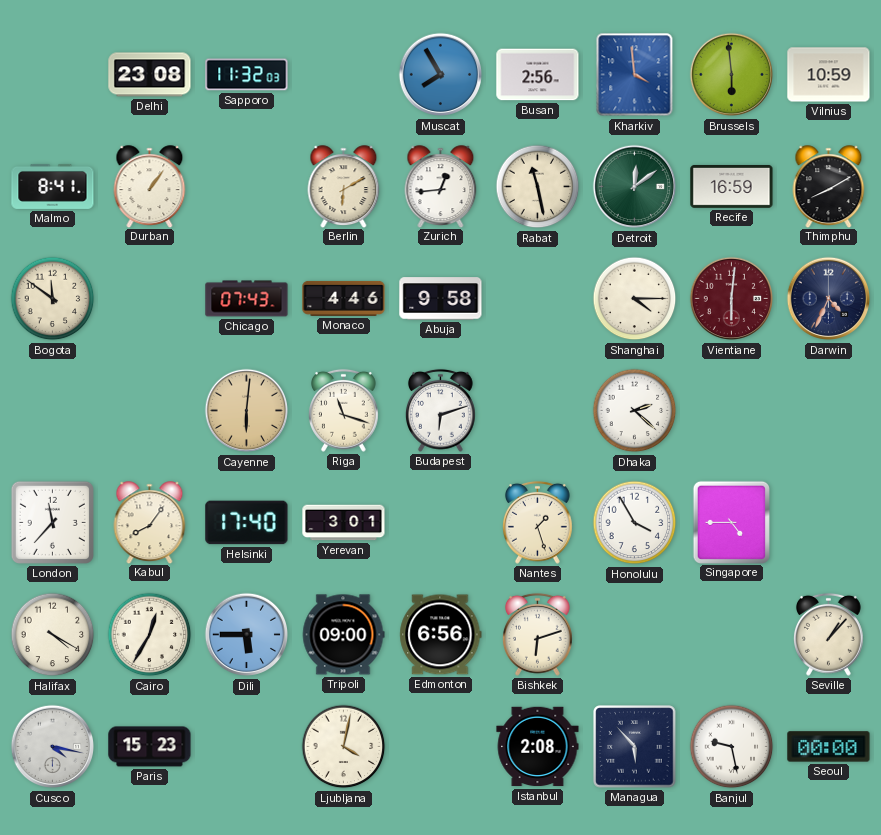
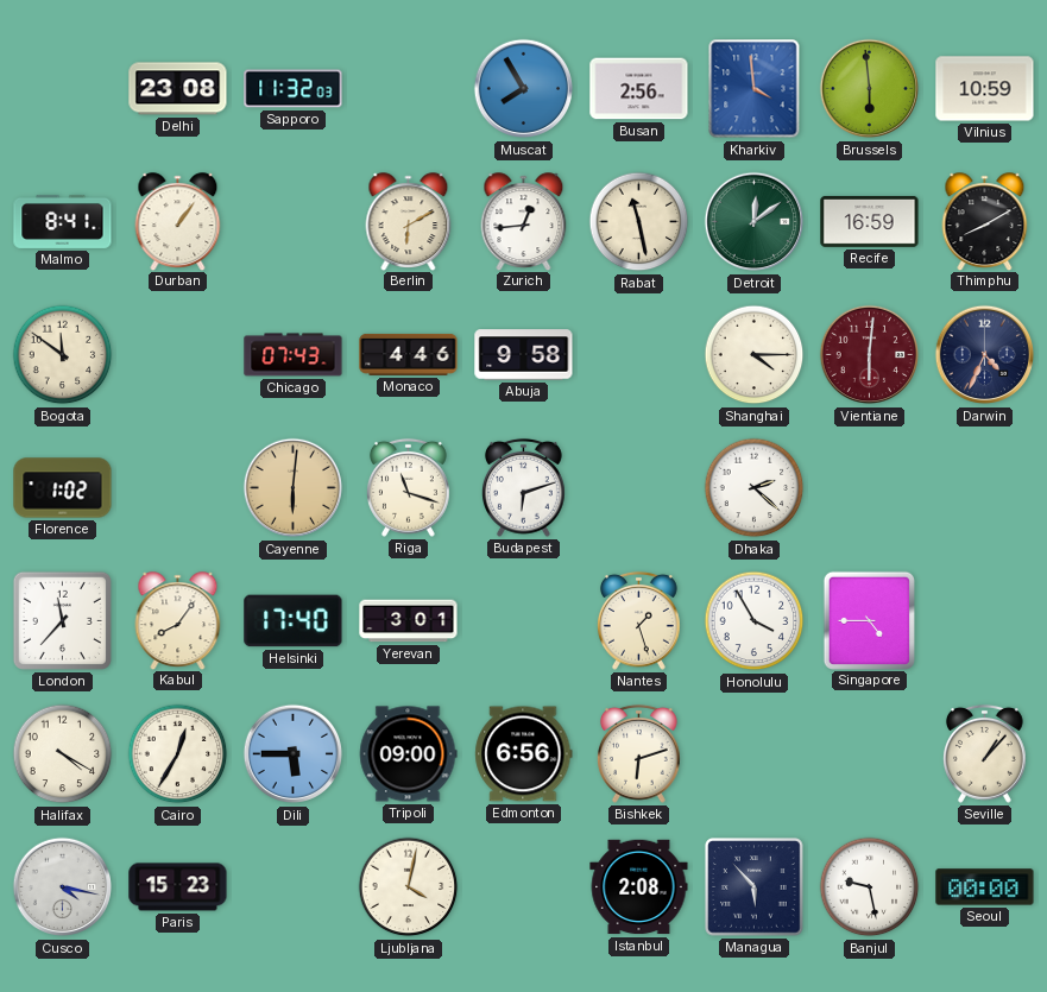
Florence: none -> 1:02
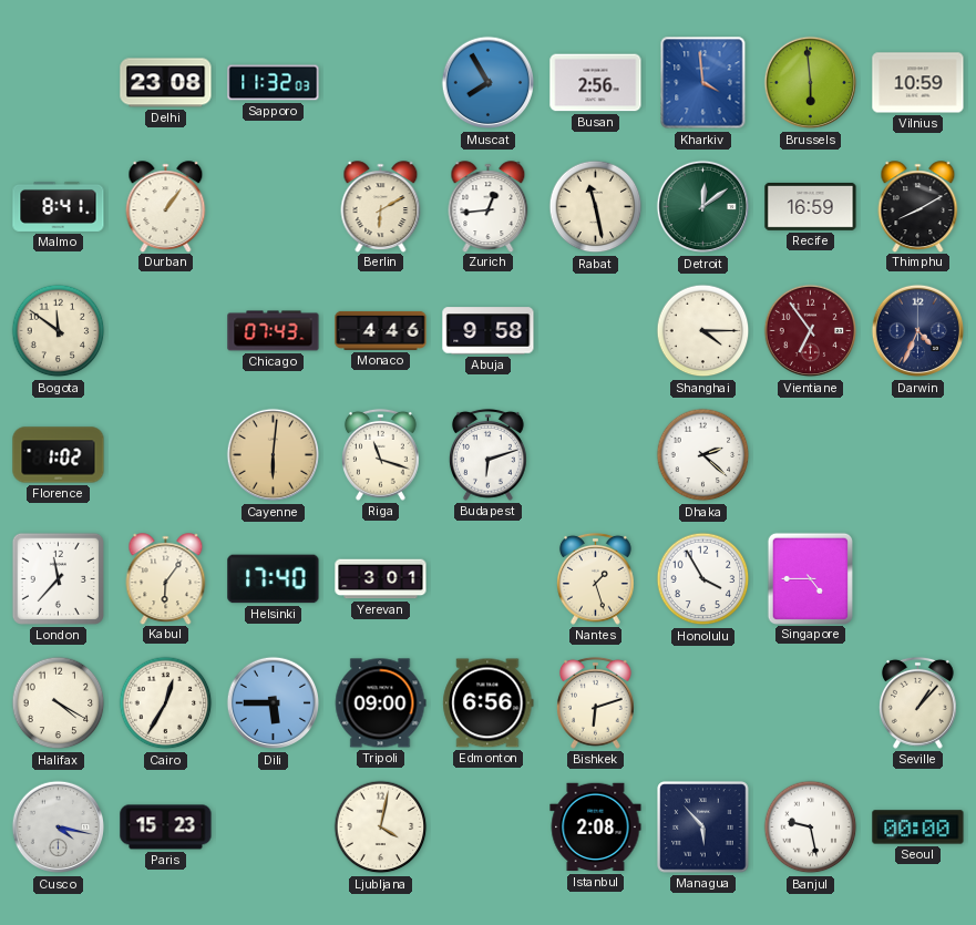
Vientiane: 6:01 -> 6:54
Kabul: 8:06 -> 6:06
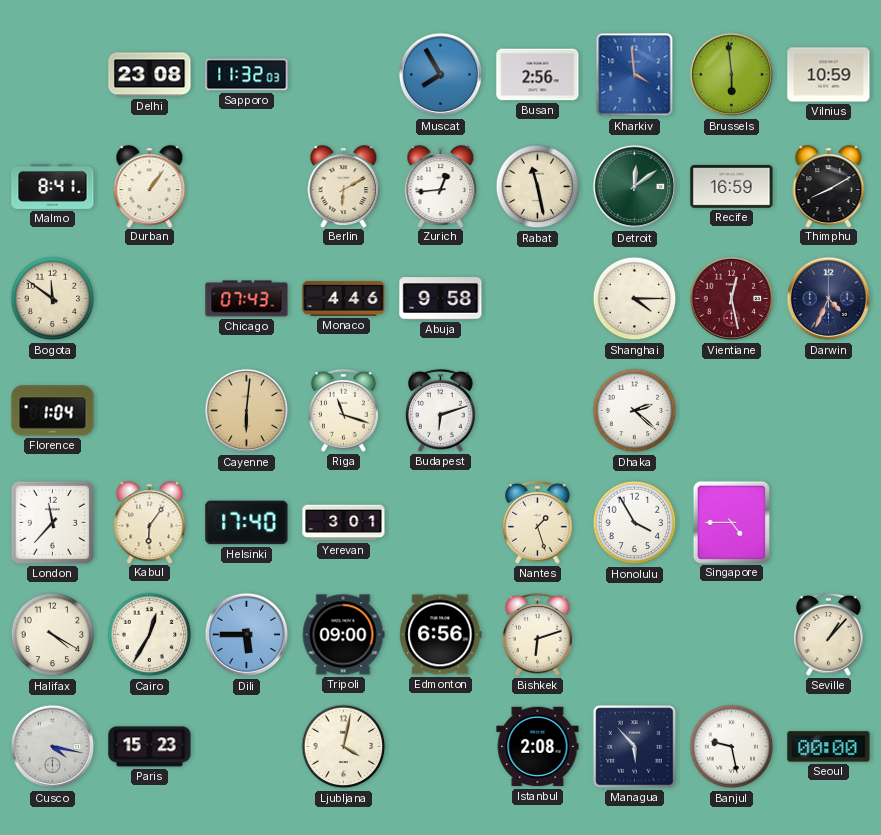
Vientiane: 6:54 -> 12:28
Florence: 1:02 -> 1:04
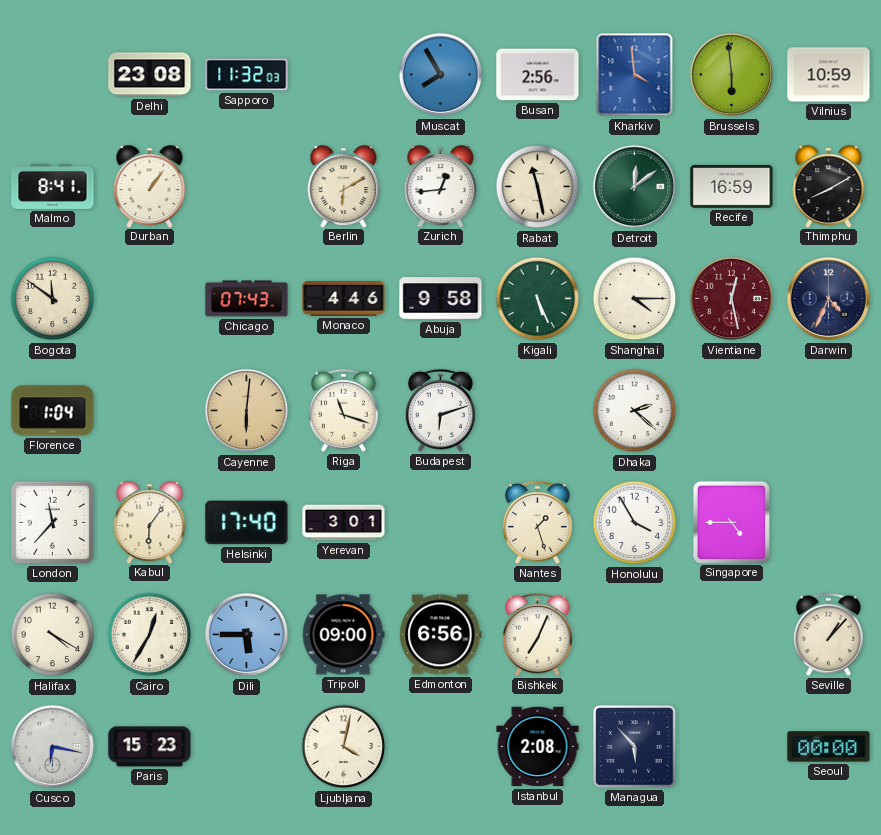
Kigali: none -> 5:26
Bishkek: 6:12 -> 7:04
Cusco: 4:17 -> 6:17
Banjul: 9:28 -> none
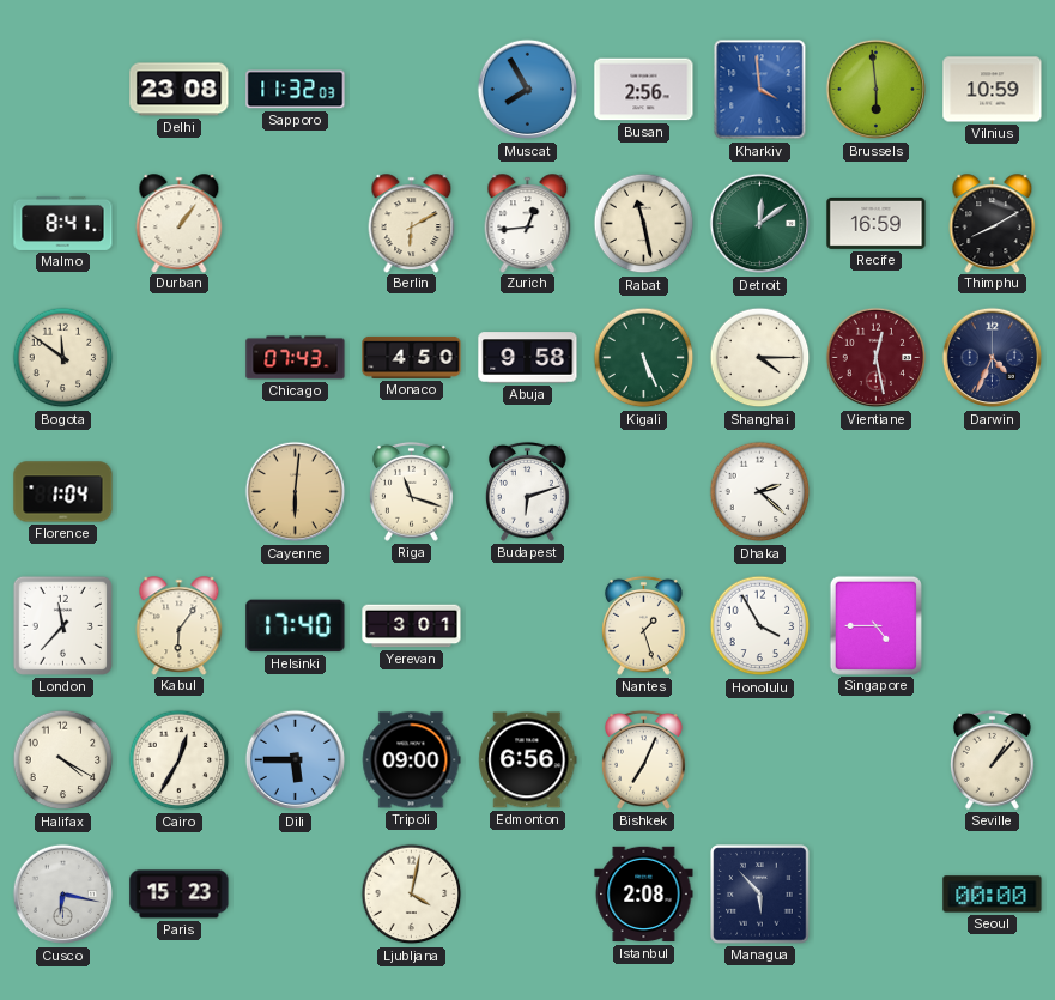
Monaco: 4:46 -> 4:50
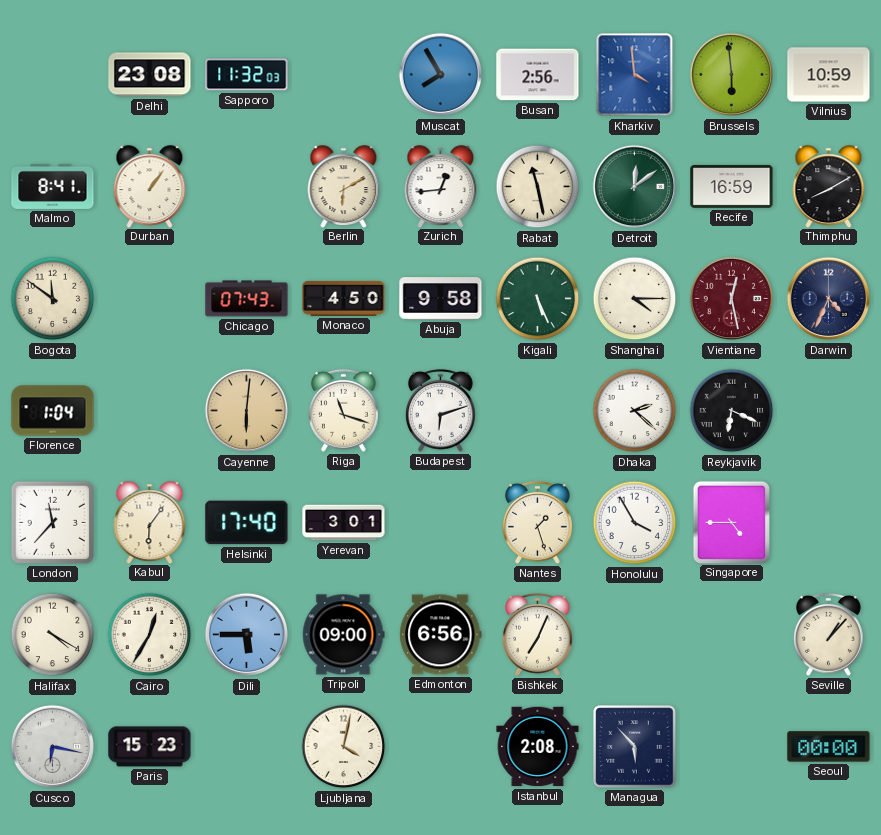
Reykjavik: none -> 6:19
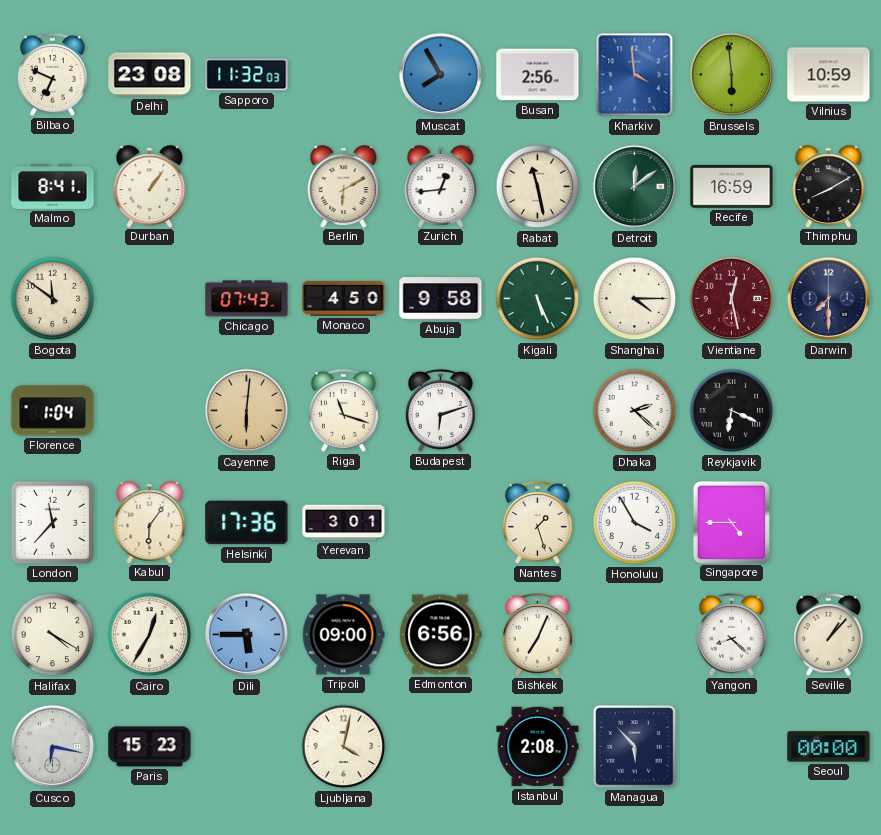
Bilbao: none -> 6:49
Darwin: 4:34 -> 7:30
Helsinki: 17:40 -> 17:36
Yangon: none -> 8:22
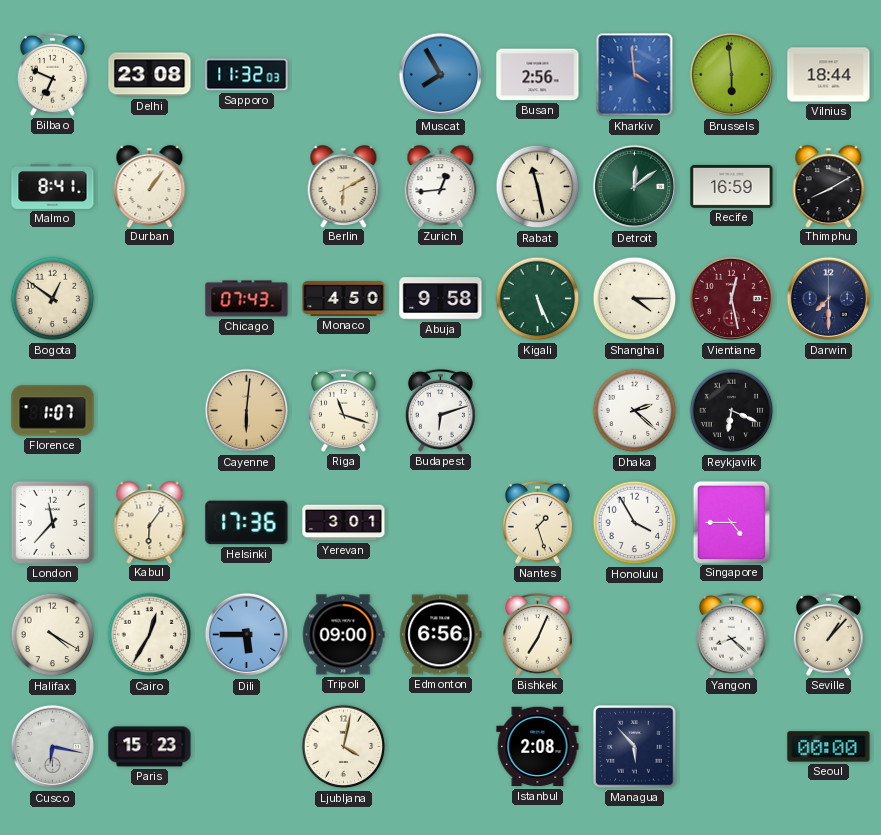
Vilnius: 10:59 -> 18:44
Bogota: 11:51 -> 12:51
Florence: 1:04 -> 1:07
